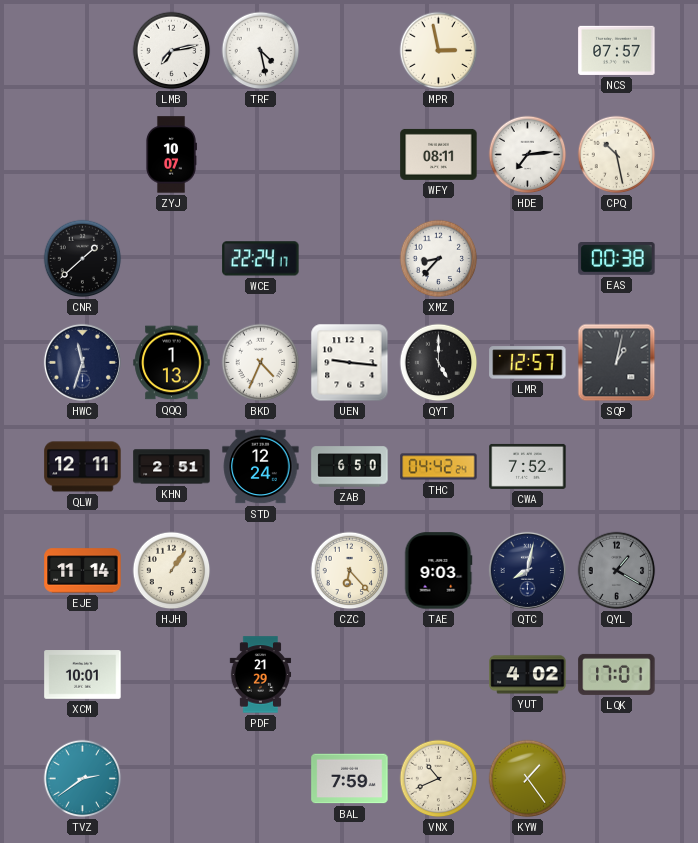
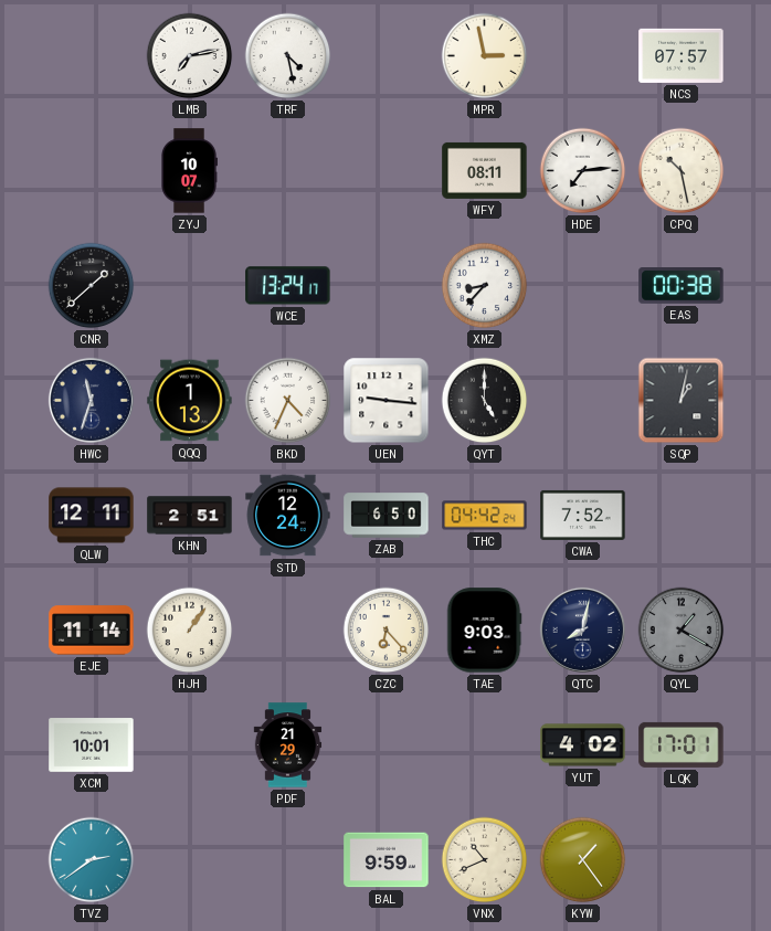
WCE: 22:24 -> 13:24
LMR: 12:57 -> none
BAL: 7:59 -> 9:59
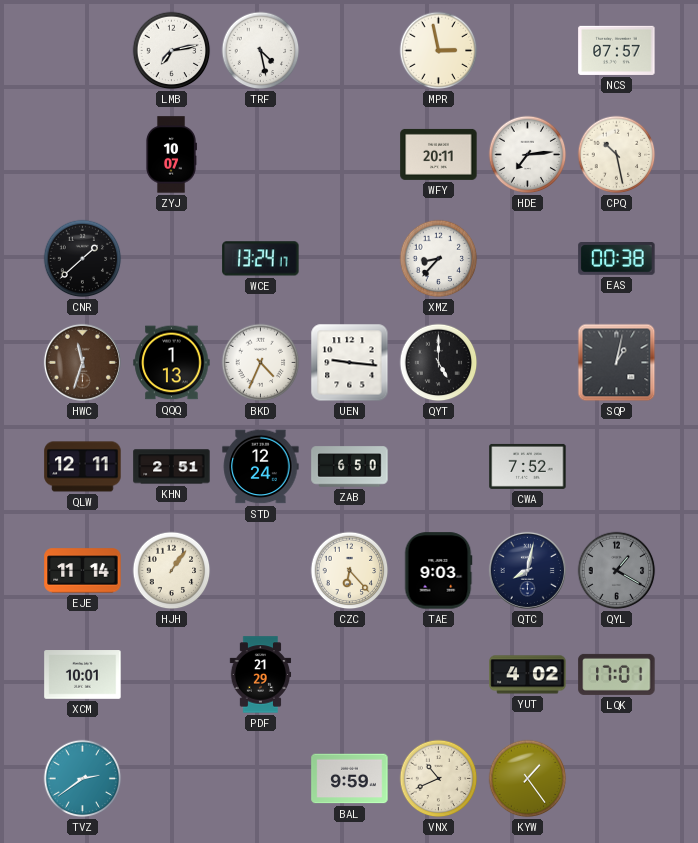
WFY: 08:11 -> 20:11
HWC dial: navy -> brown
THC: 04:42 -> none
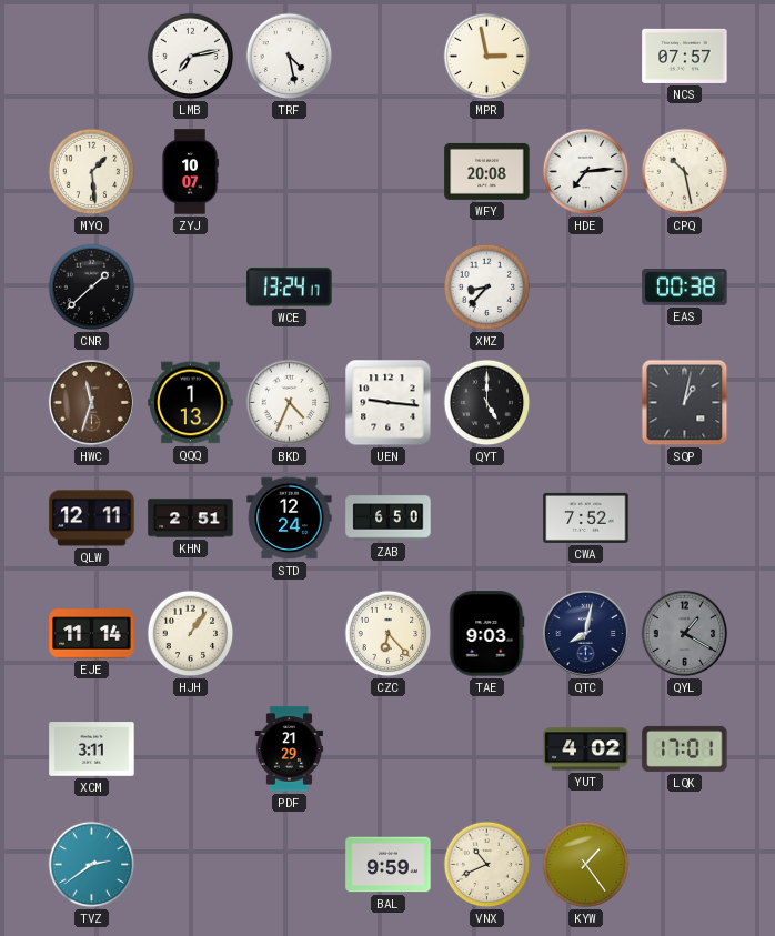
MYQ: none -> 1:29
WFY: 20:11 -> 20:08
XCM: 10:01 -> 3:11
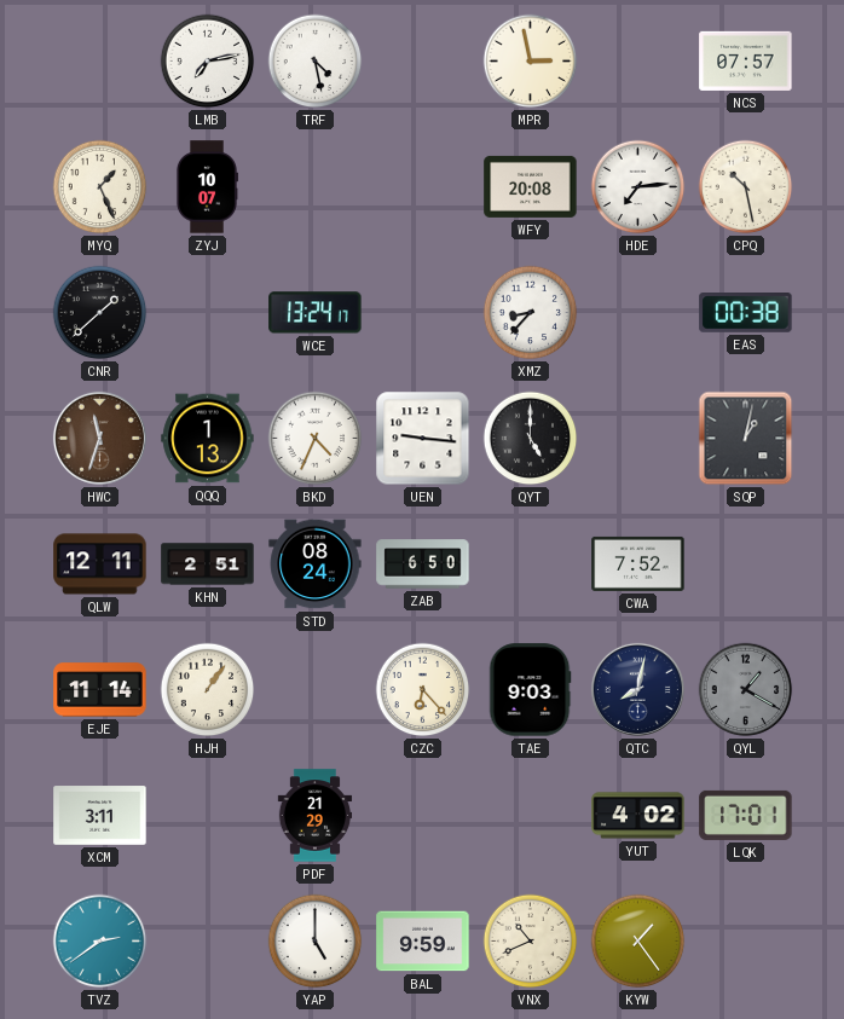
MYQ: 1:29 -> 1:26
STD: 12:24 -> 08:24
YAP: none -> 5:00
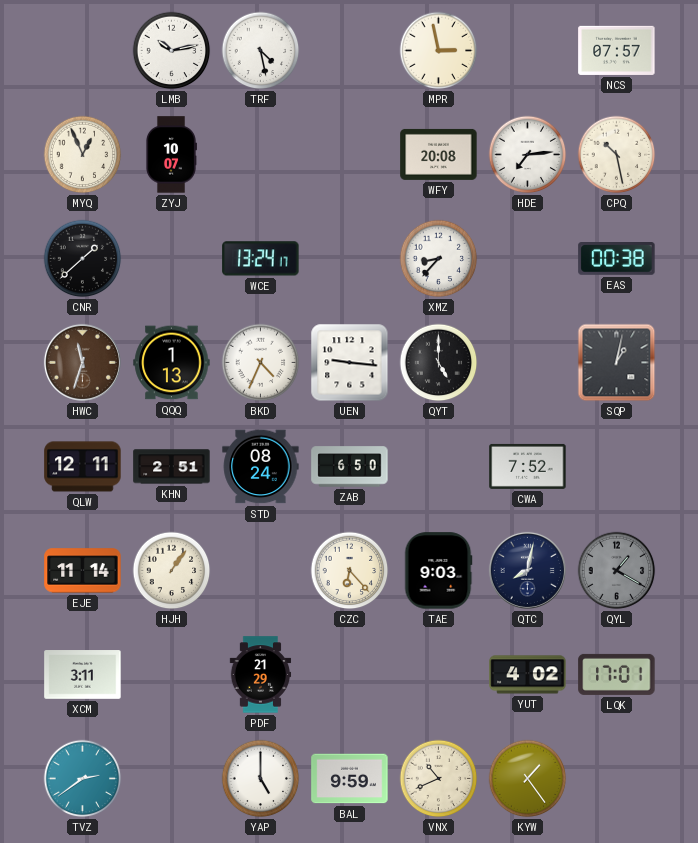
LMB: 7:13 -> 10:13
MYQ: 1:26 -> 12:56
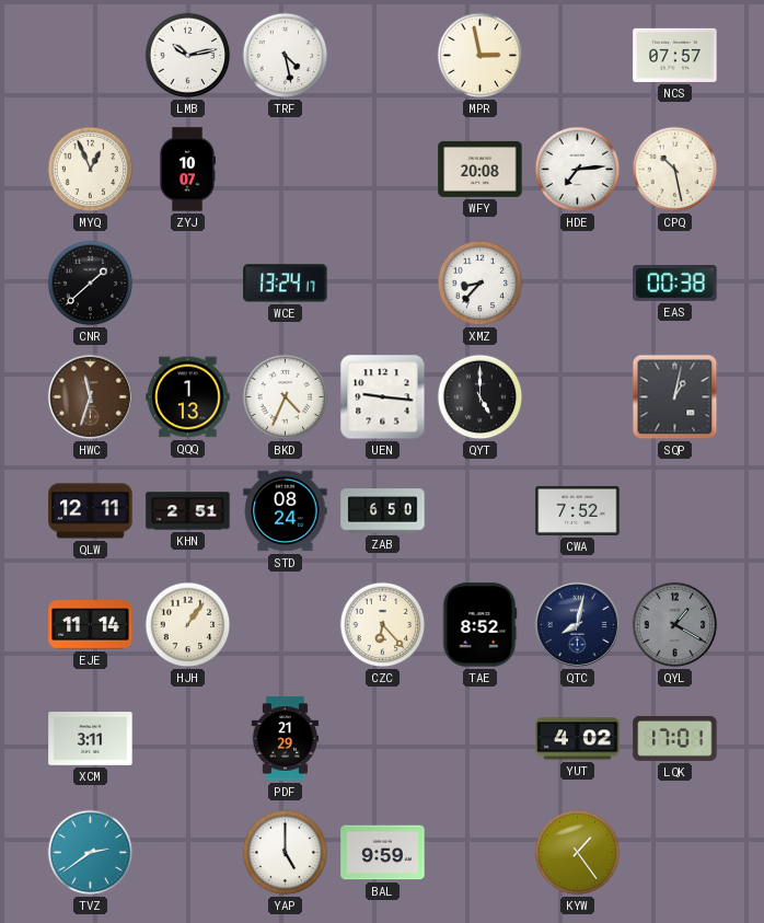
TAE: 9:03 -> 8:52
VNX: 10:41 -> none
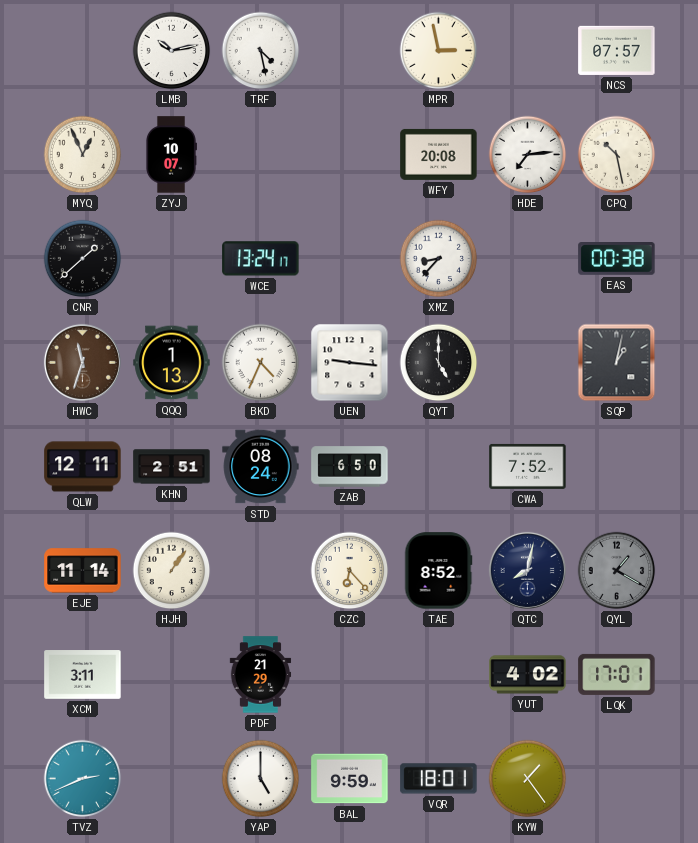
TVZ: 2:39 -> 2:41
VQR: none -> 18:01
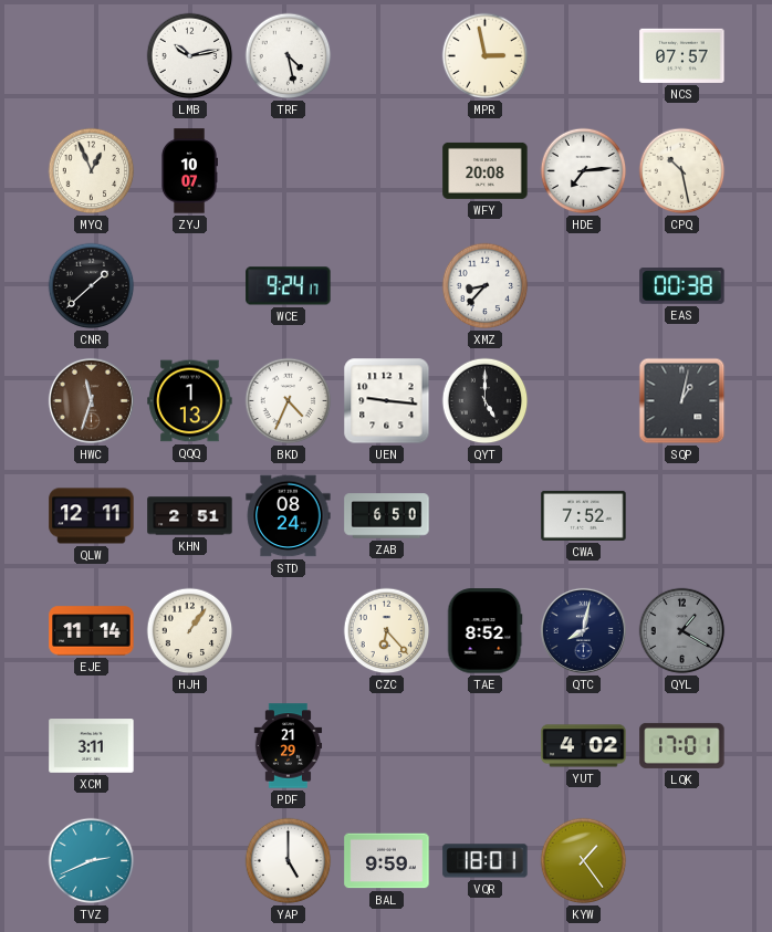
WCE: 13:24 -> 9:24
